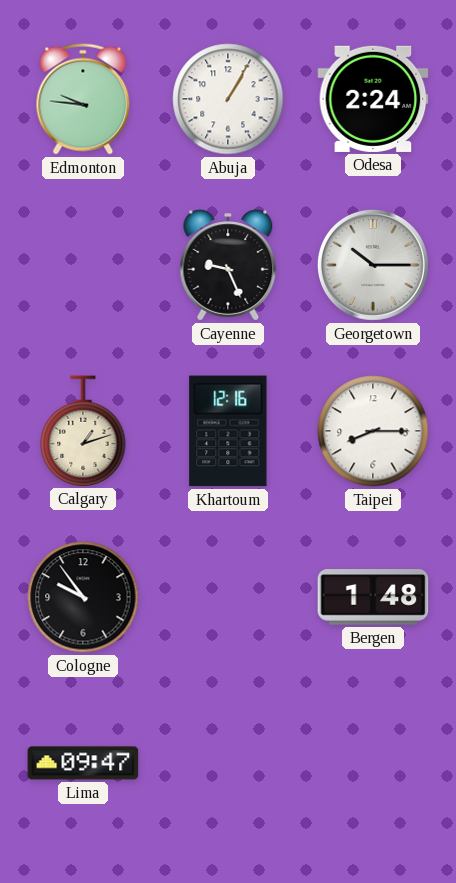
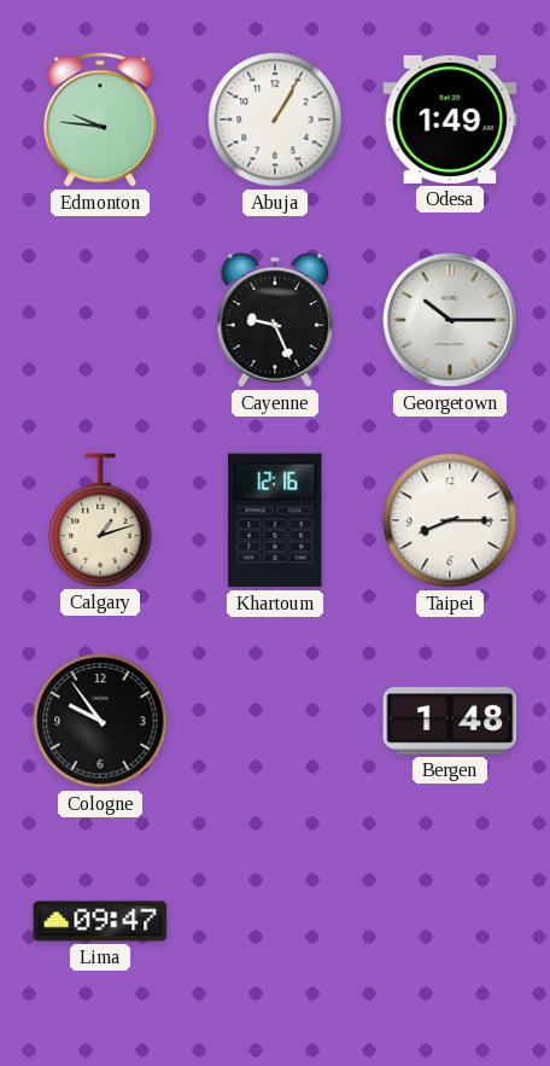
Odesa: 2:24 -> 1:49
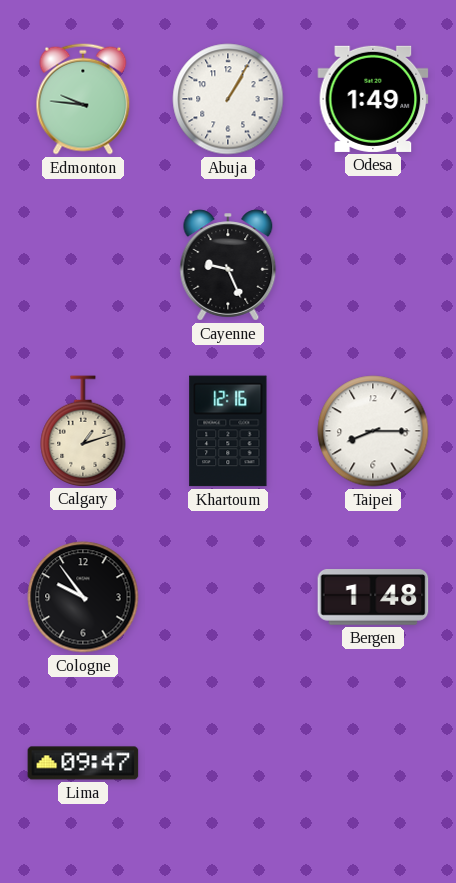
Georgetown: 10:15 -> none
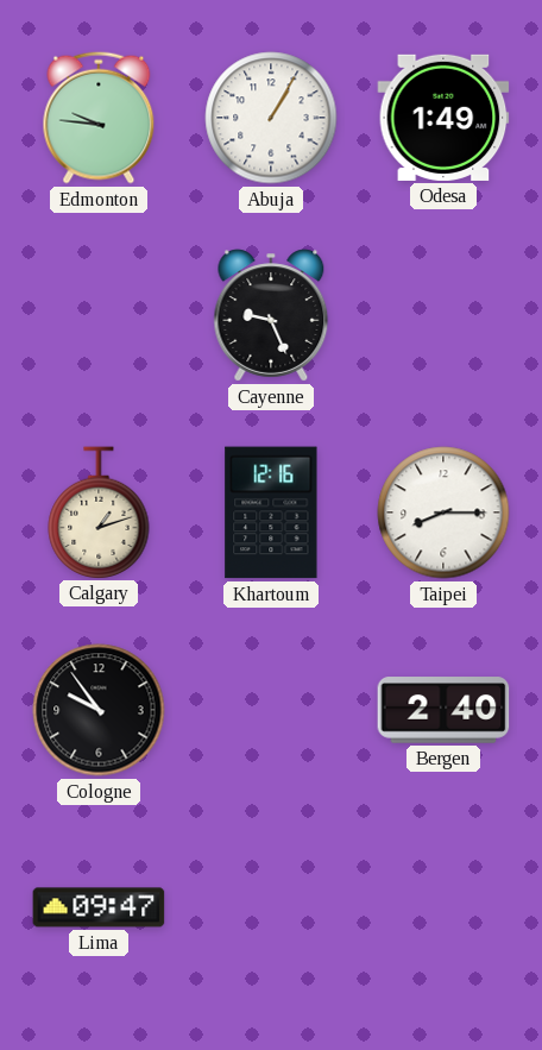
Bergen: 1:48 -> 2:40
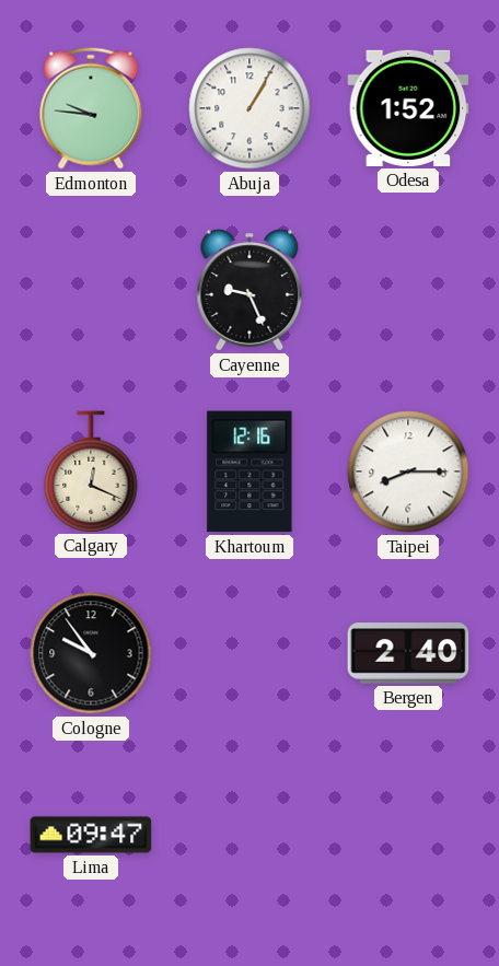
Odesa: 1:49 -> 1:52
Calgary: 1:12 -> 12:19
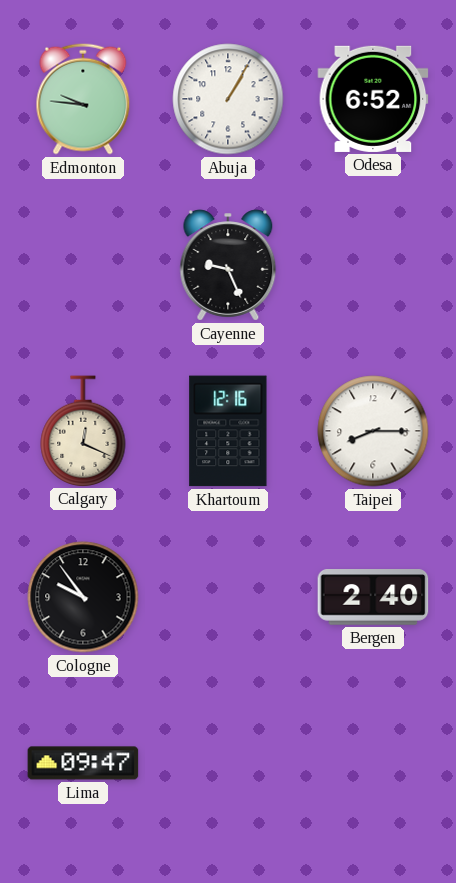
Odesa: 1:52 -> 6:52
